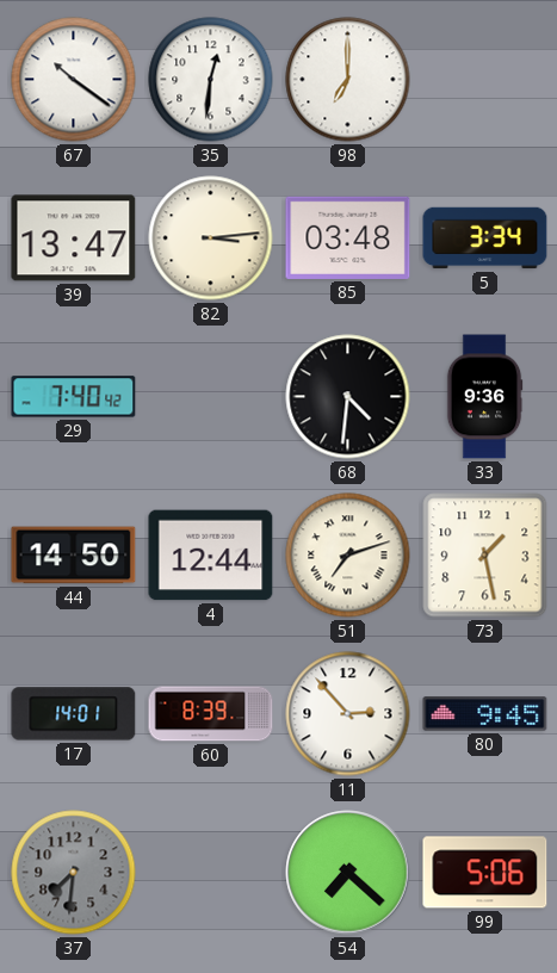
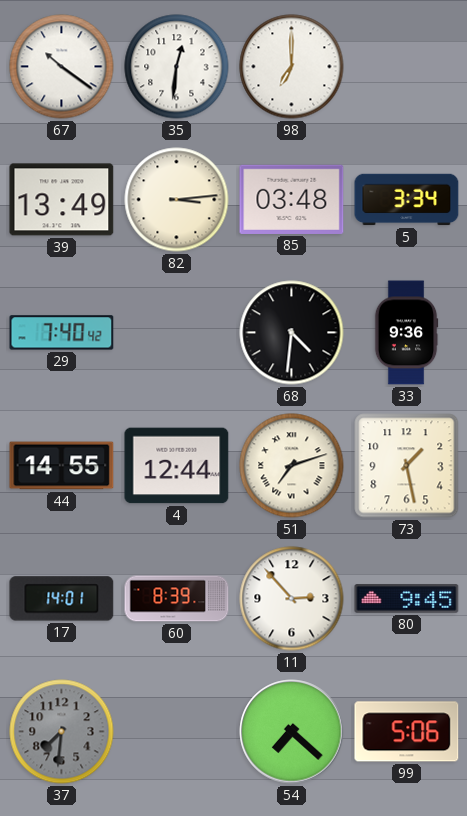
39: 13:47 -> 13:49
44: 14:50 -> 14:55
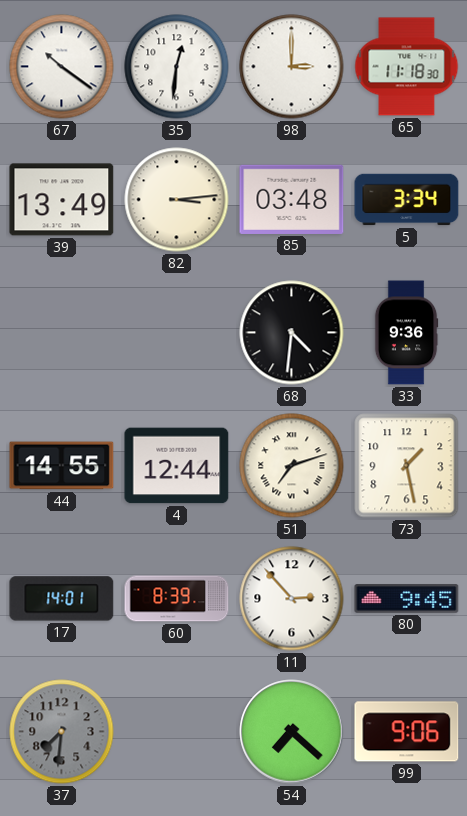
98: 7:00 -> 3:00
65: none -> 11:18
29: 7:40 -> none
99: 5:06 -> 9:06
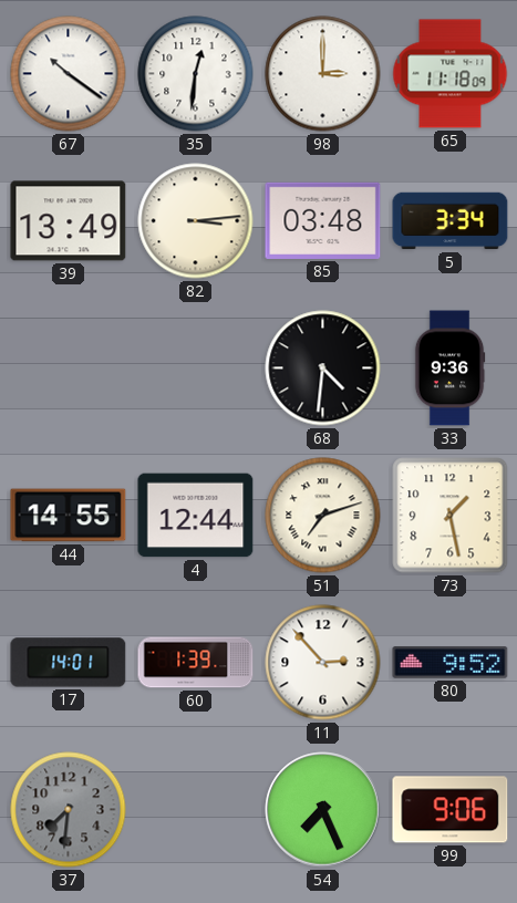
65: 11:18:30 -> 11:18:09
60: 8:39 -> 1:39
80: 9:45 -> 9:52
54: 7:22 -> 7:26
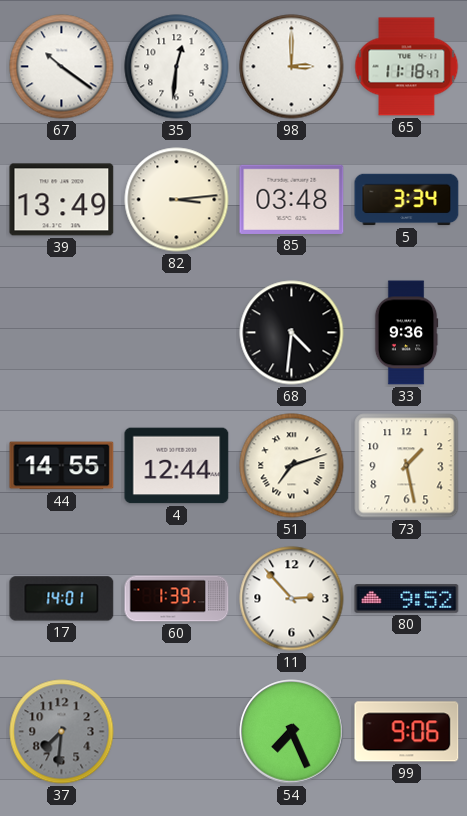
65: 11:18:09 -> 11:18:47
